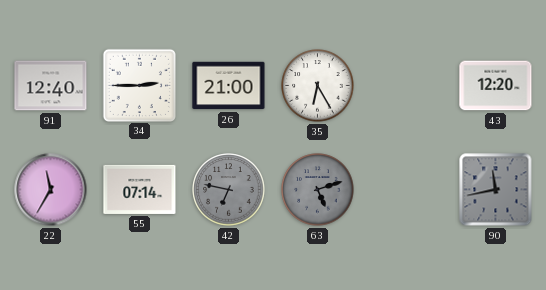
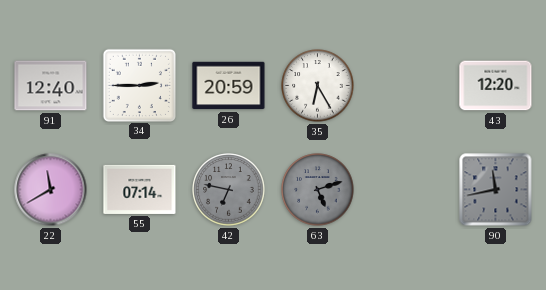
26: 21:00 -> 20:59
22: 11:35 -> 11:40
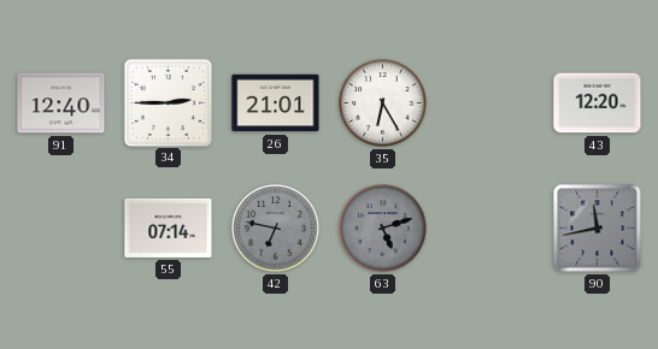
26: 20:59 -> 21:01
22: 11:40 -> none
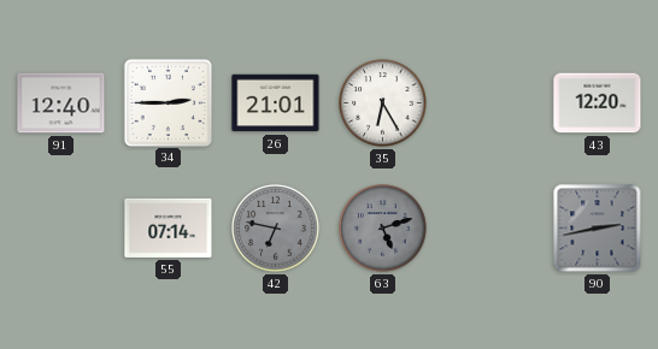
90: 11:43 -> 2:43
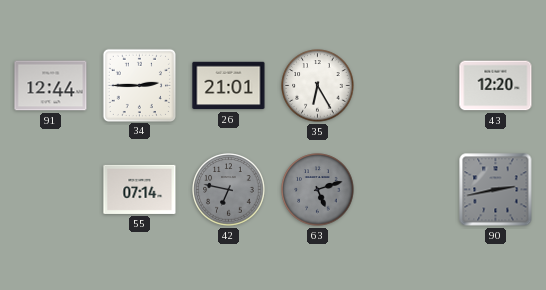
91: 12:40 -> 12:44
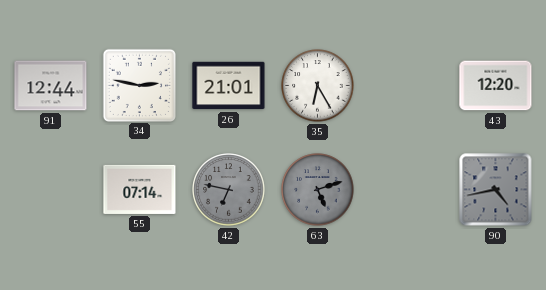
34: 2:45 -> 2:47
90: 2:43 -> 4:43
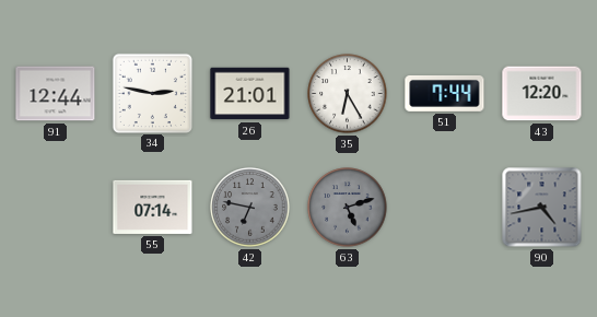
51: none -> 7:44
